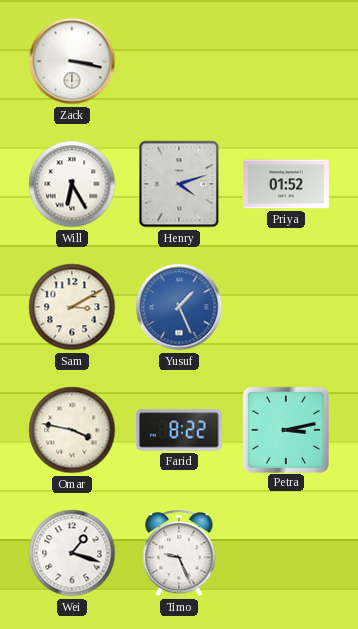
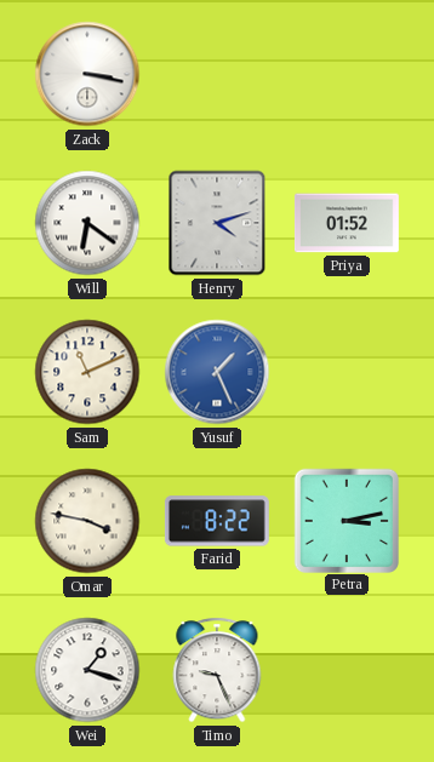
Will: 6:25 -> 6:21
Sam: 3:10 -> 11:11
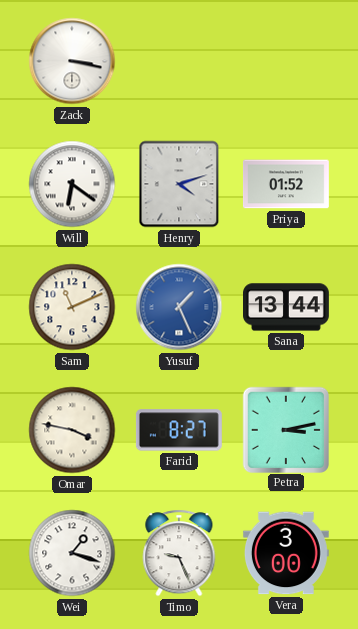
Sana: none -> 13:44
Farid: 8:22 -> 8:27
Vera: none -> 3:00
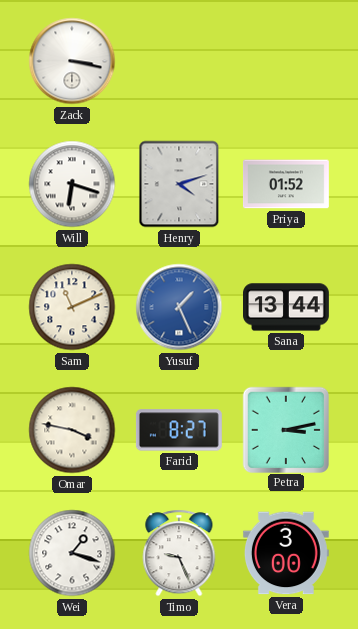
Will: 6:21 -> 6:18
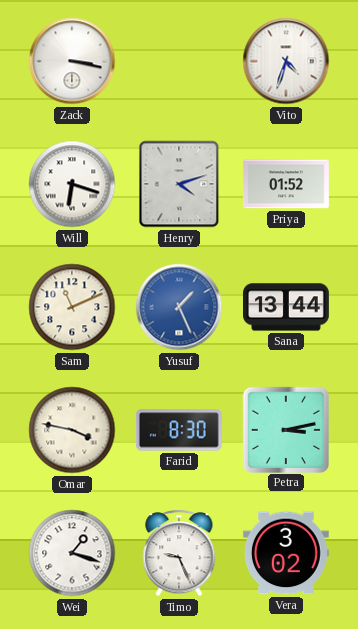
Vito: none -> 4:33
Farid: 8:27 -> 8:30
Vera: 3:00 -> 3:02
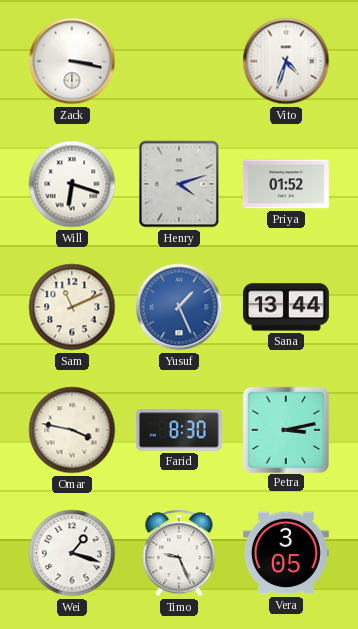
Vera: 3:02 -> 3:05
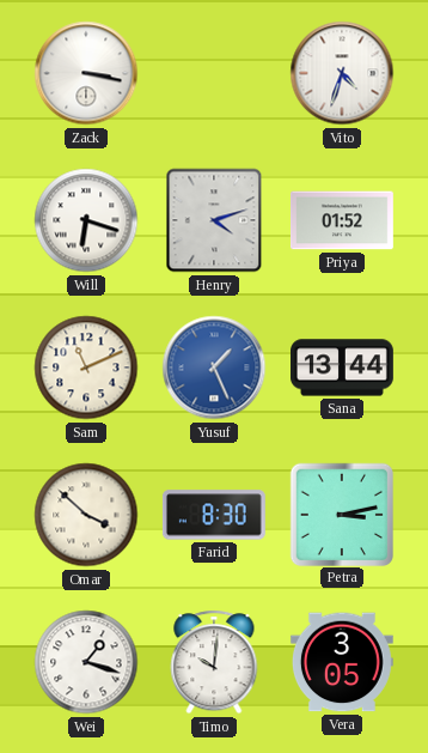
Omar: 3:47 -> 3:52
Timo: 9:26 -> 10:01
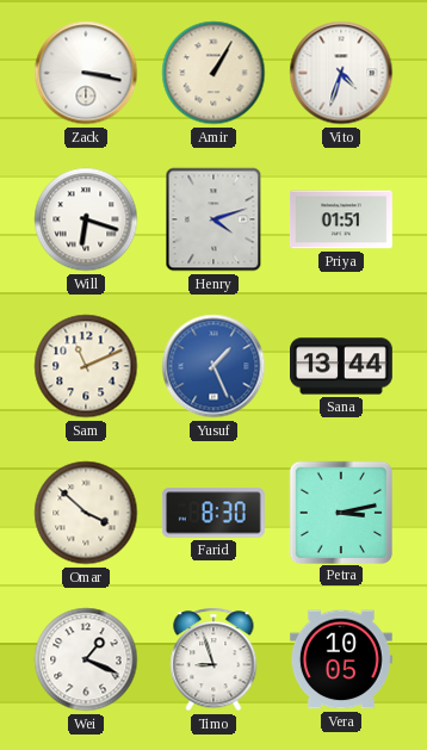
Amir: none -> 1:05
Priya: 01:52 -> 01:51
Wei: 1:18 -> 1:19
Timo: 10:01 -> 8:57
Vera: 3:05 -> 10:05
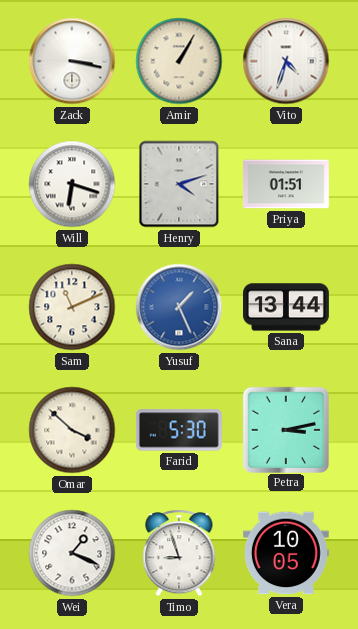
Farid: 8:30 -> 5:30
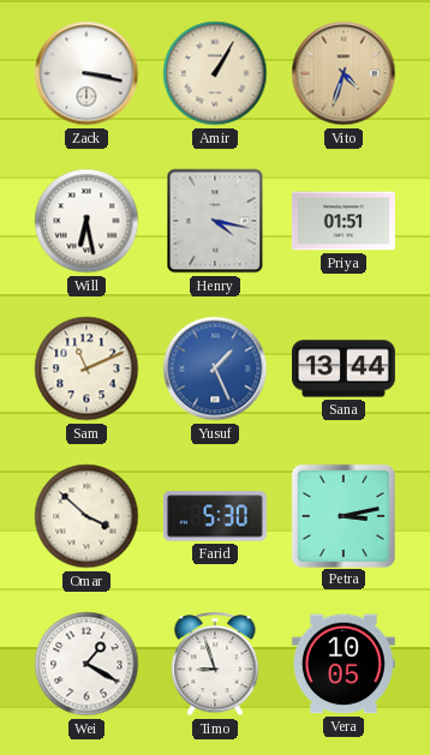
Vito dial: white -> champagne
Will: 6:18 -> 6:28
Henry: 4:12 -> 4:17
Wei: 1:19 -> 1:20
